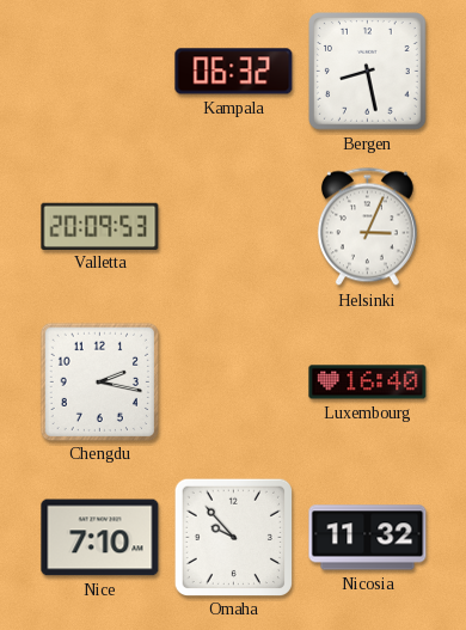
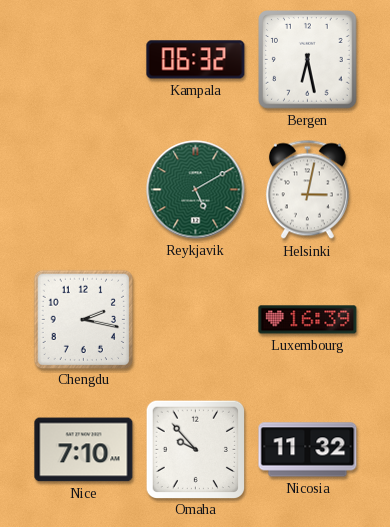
Bergen: 8:28 -> 6:28
Valletta: 20:09 -> none
Reykjavik: none -> 5:10
Helsinki: 3:04 -> 3:02
Luxembourg: 16:40 -> 16:39
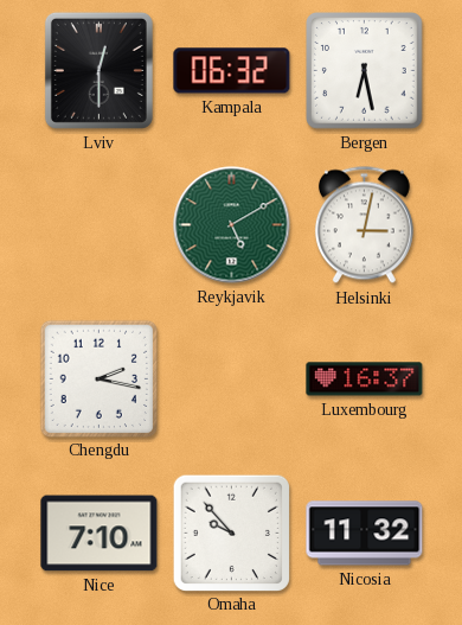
Lviv: none -> 12:30
Luxembourg: 16:39 -> 16:37
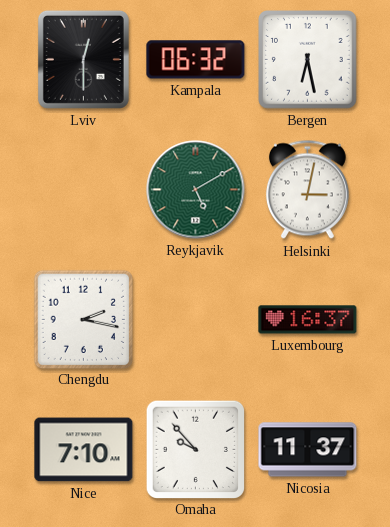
Nicosia: 11:32 -> 11:37
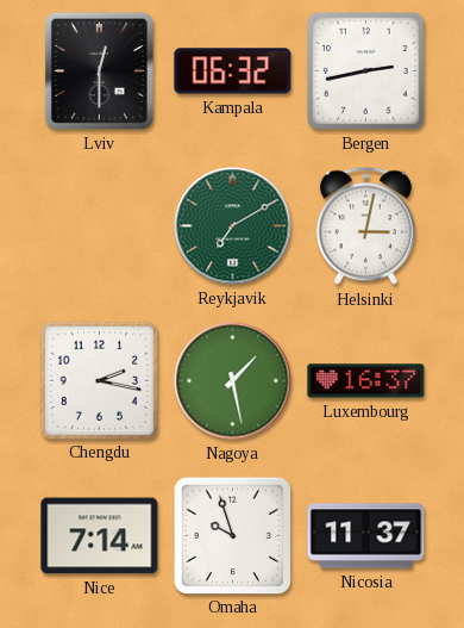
Bergen: 6:28 -> 2:43
Reykjavik: 5:10 -> 7:10
Nagoya: none -> 1:28
Nice: 7:10 -> 7:14
Omaha: 9:53 -> 9:57
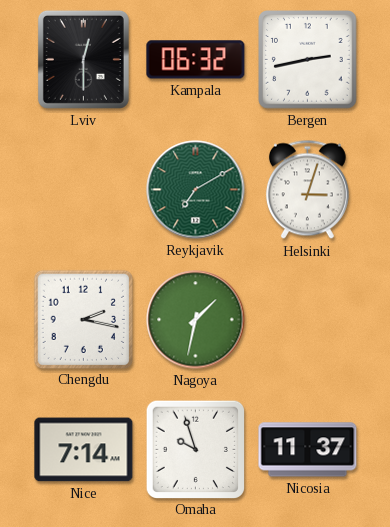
Helsinki: 3:02 -> 3:03
Nagoya: 1:28 -> 1:32
Luxembourg: 16:37 -> none
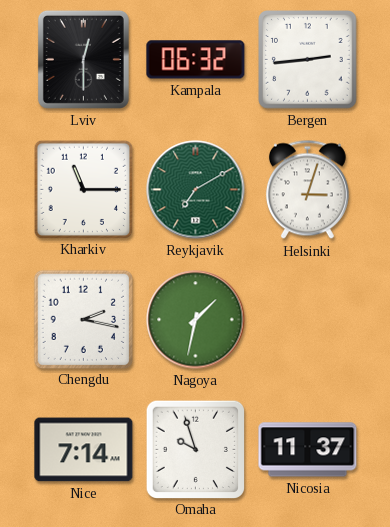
Bergen: 2:43 -> 2:44
Kharkiv: none -> 11:15
